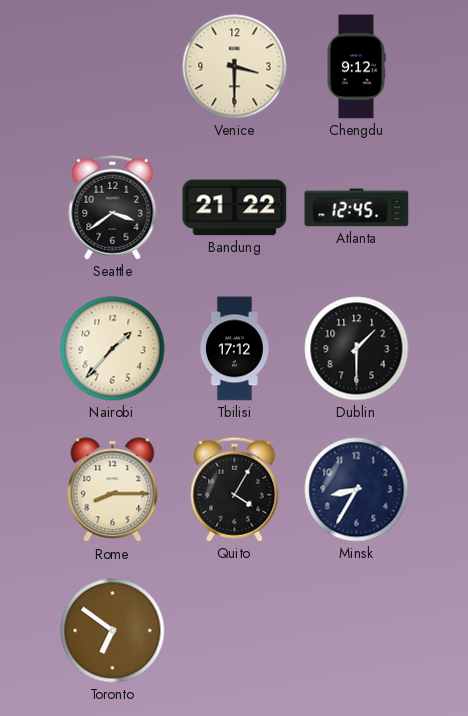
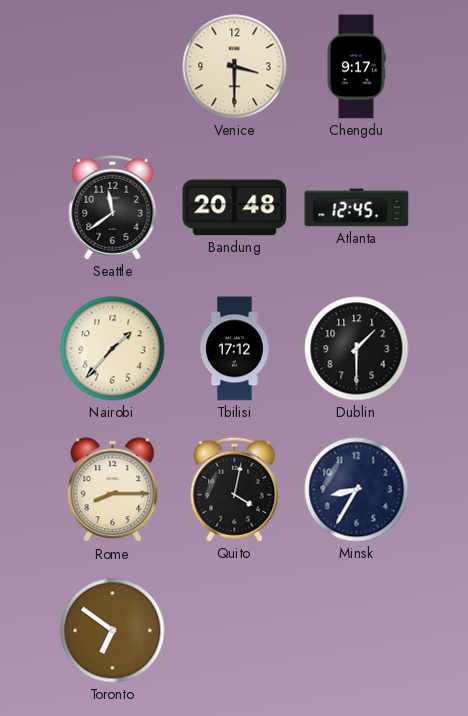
Chengdu: 9:12 -> 9:17
Seattle: 3:39 -> 11:39
Bandung: 21:22 -> 20:48
Quito: 4:05 -> 4:02
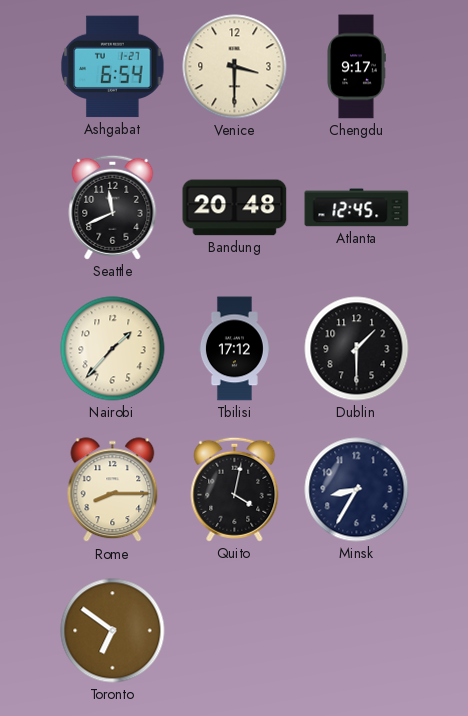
Ashgabat: none -> 6:54
Seattle: 11:39 -> 11:41
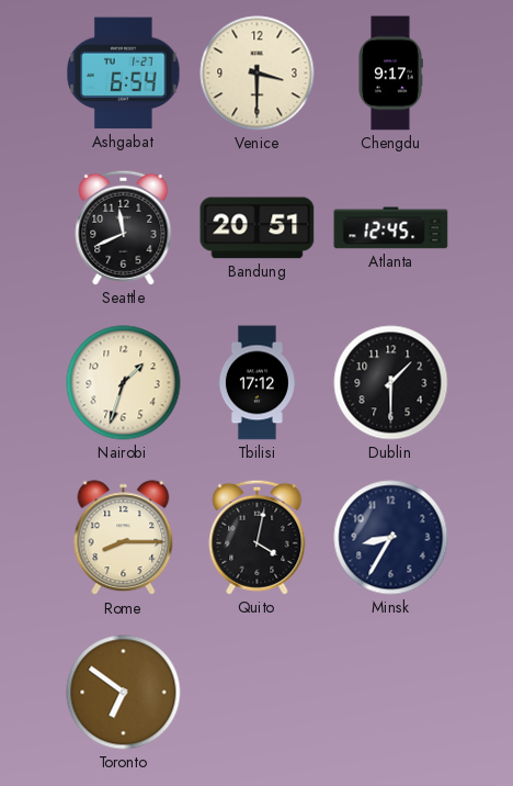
Bandung: 20:48 -> 20:51
Nairobi: 1:37 -> 1:33
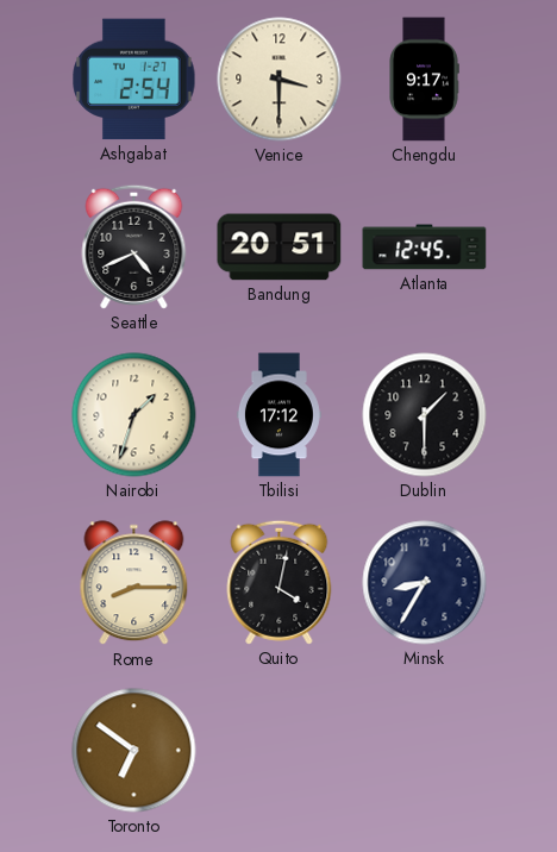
Ashgabat: 6:54 -> 2:54
Seattle: 11:41 -> 4:41
